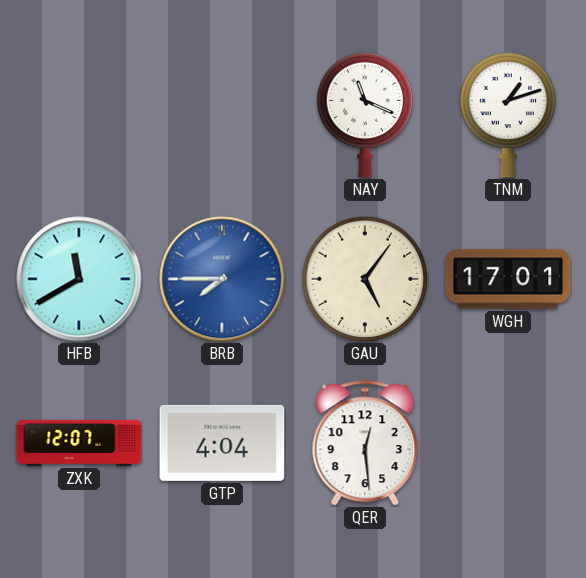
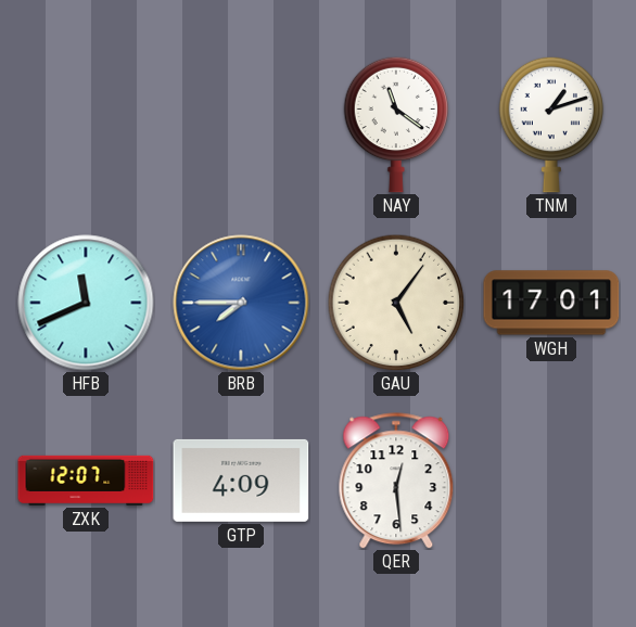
NAY: 11:19 -> 11:21
HFB: 11:40 -> 11:41
GTP: 4:04 -> 4:09
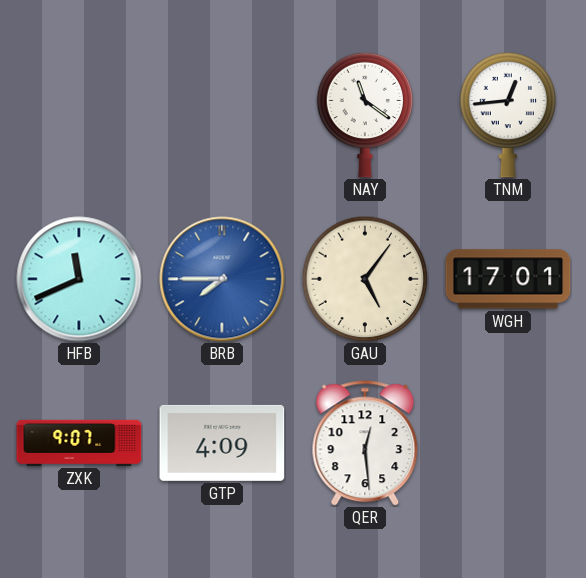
TNM: 1:12 -> 12:44
ZXK: 12:07 -> 9:07
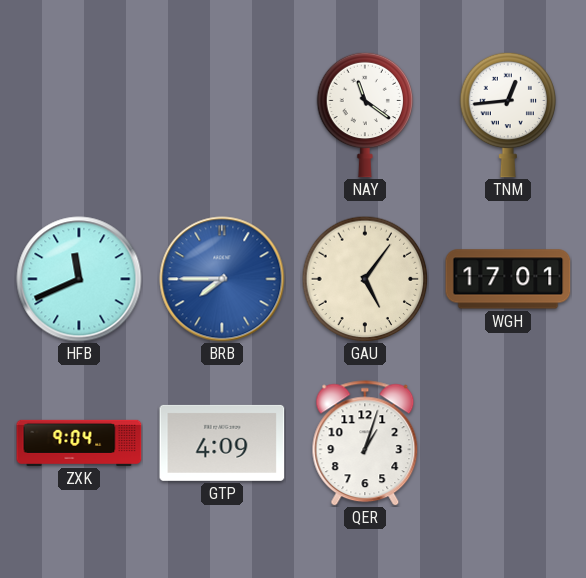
ZXK: 9:07 -> 9:04
QER: 12:29 -> 1:03
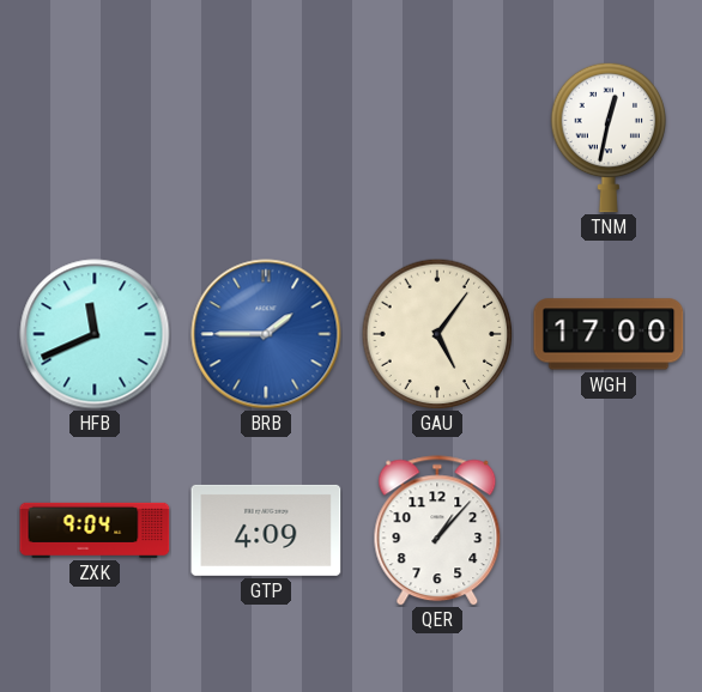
NAY: 11:21 -> none
TNM: 12:44 -> 12:32
BRB: 7:45 -> 1:45
WGH: 17:01 -> 17:00
QER: 1:03 -> 1:07
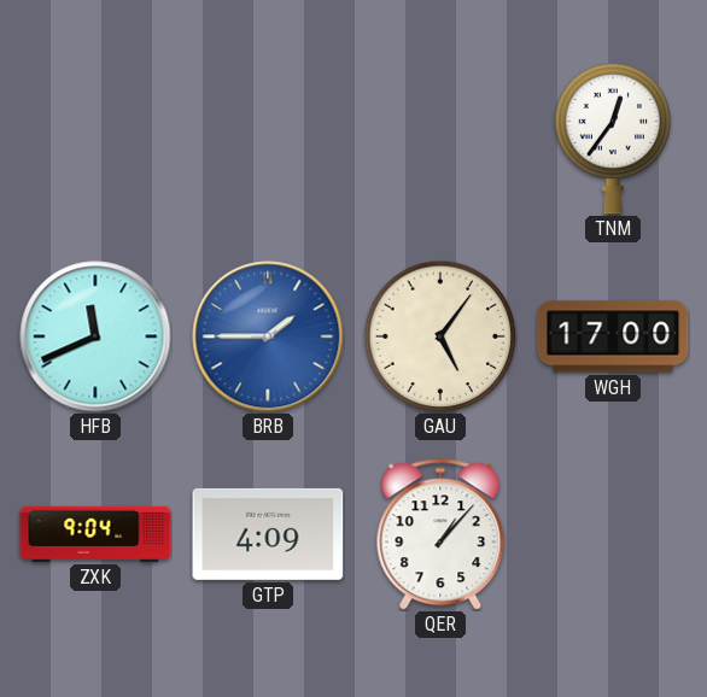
TNM: 12:32 -> 12:36
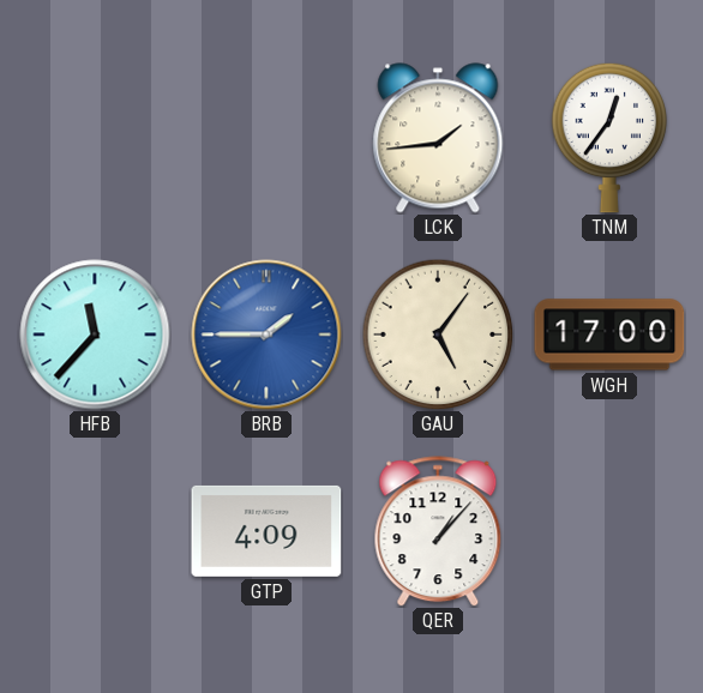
LCK: none -> 1:44
HFB: 11:41 -> 11:37
ZXK: 9:04 -> none
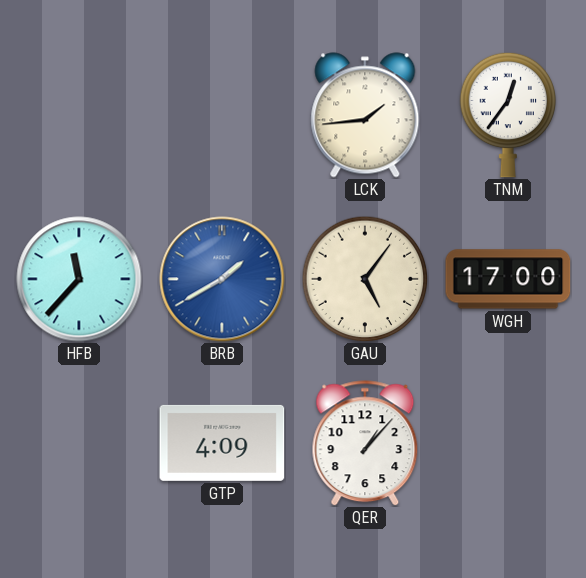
BRB: 1:45 -> 1:40
